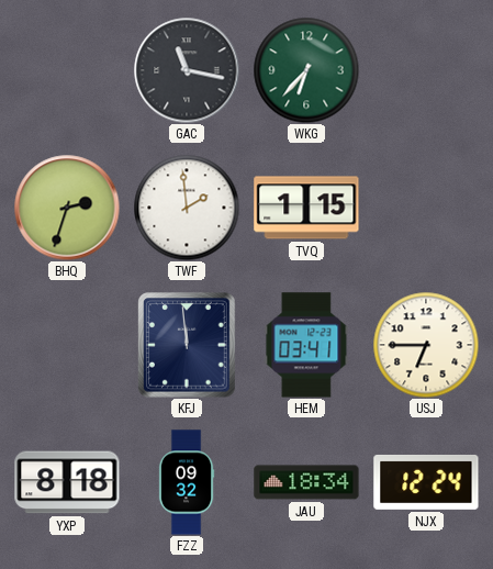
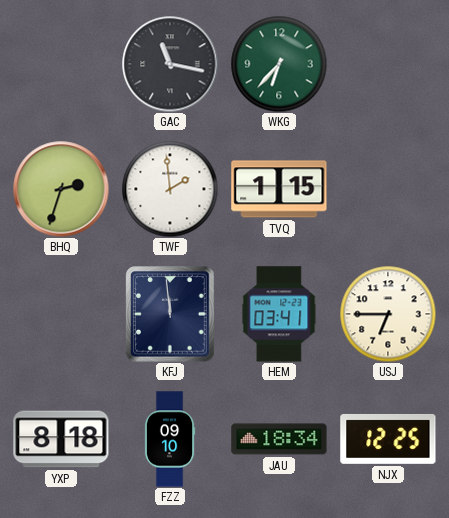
FZZ: 09:32 -> 09:10
NJX: 12:24 -> 12:25
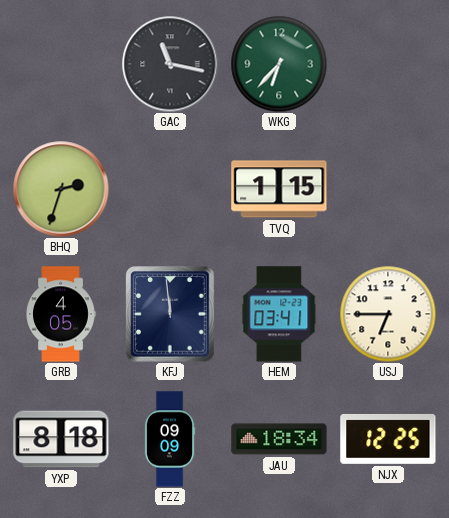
TWF: 1:59 -> none
GRB: none -> 4:05
FZZ: 09:10 -> 09:09
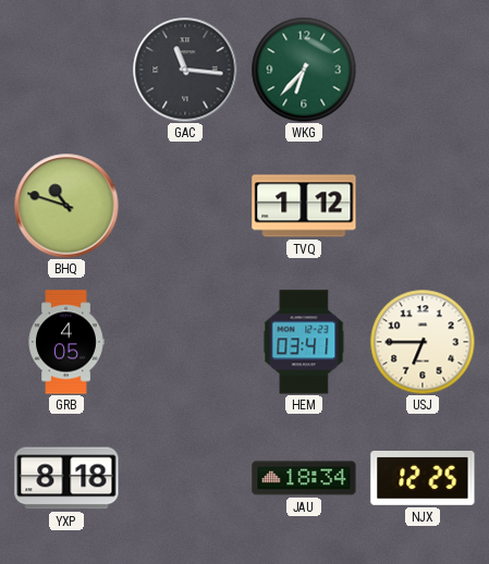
GAC: 11:17 -> 11:16
BHQ: 2:33 -> 10:48
TVQ: 1:15 -> 1:12
KFJ: 11:59 -> none
FZZ: 09:09 -> none
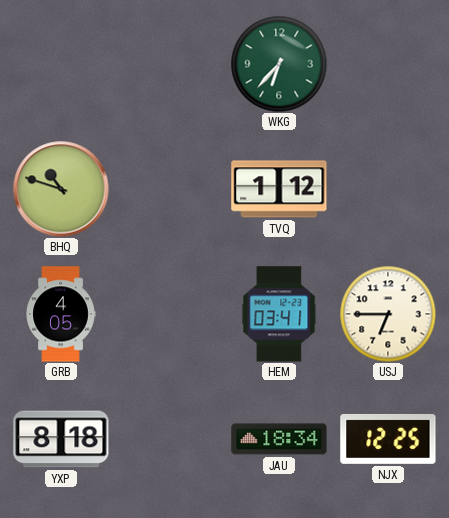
GAC: 11:16 -> none
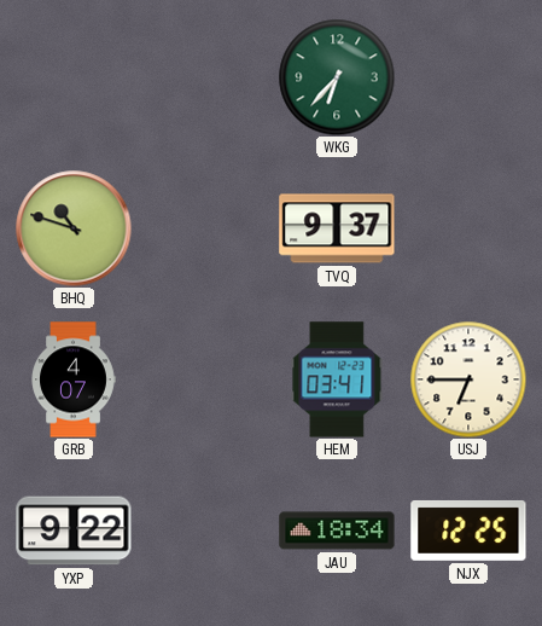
TVQ: 1:12 -> 9:37
GRB: 4:05 -> 4:07
YXP: 8:18 -> 9:22
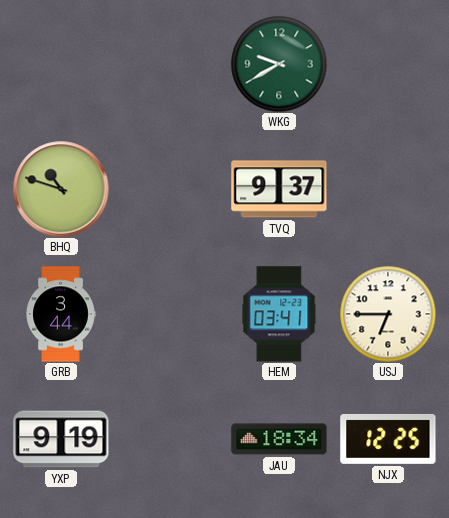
WKG: 6:37 -> 9:40
GRB: 4:07 -> 3:44
YXP: 9:22 -> 9:19
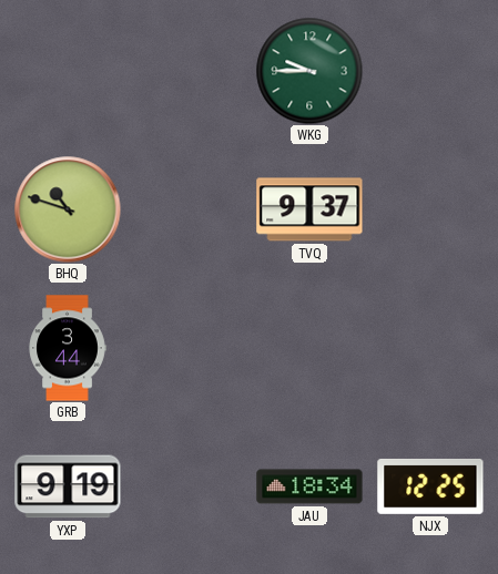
WKG: 9:40 -> 9:45
HEM: 03:41 -> none
USJ: 6:45 -> none
